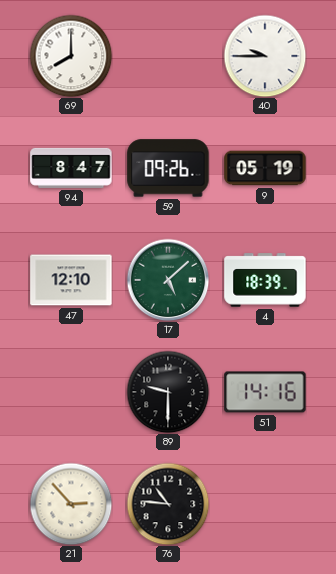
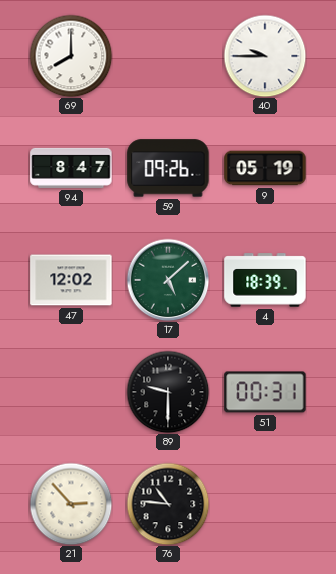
47: 12:10 -> 12:02
51: 14:16 -> 00:31
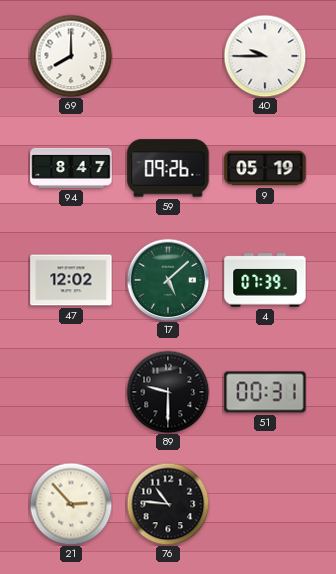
4: 18:39 -> 07:39
